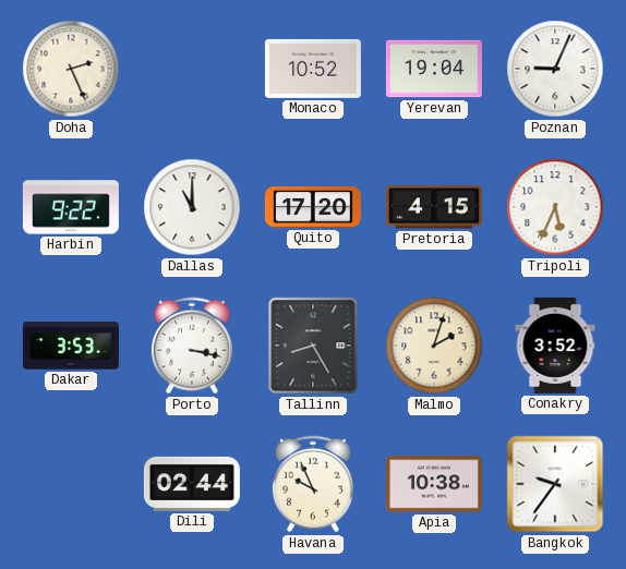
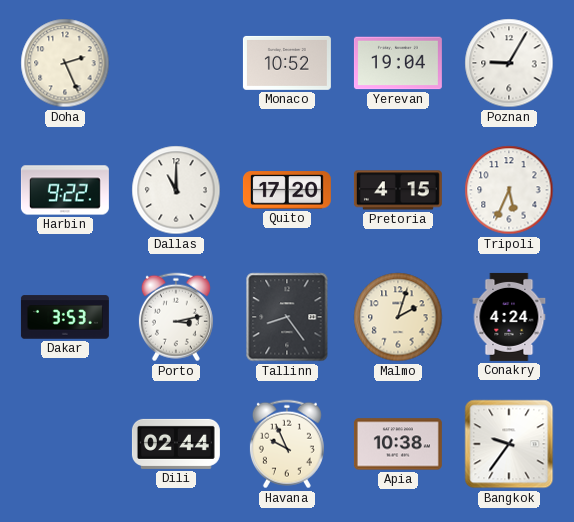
Poznan: 9:04 -> 9:05
Porto: 3:17 -> 3:13
Tallinn: 8:25 -> 8:24
Conakry: 3:52 -> 4:24
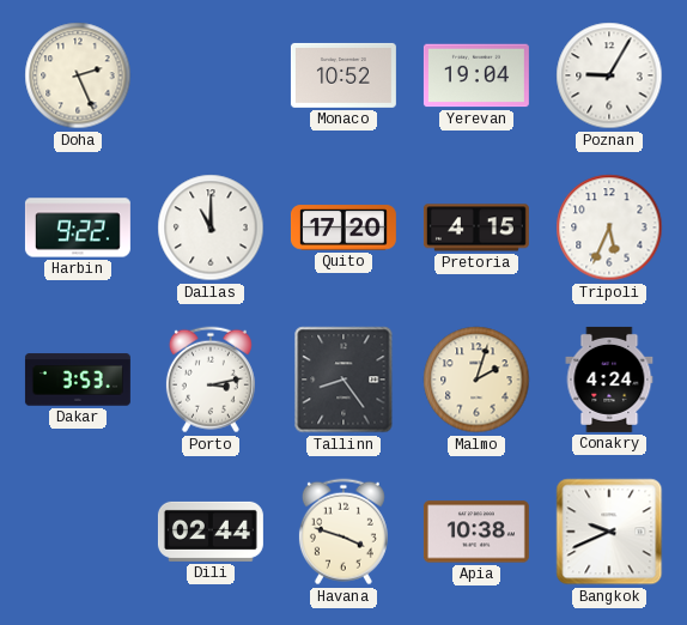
Havana: 9:56 -> 3:48
Bangkok: 9:36 -> 9:41
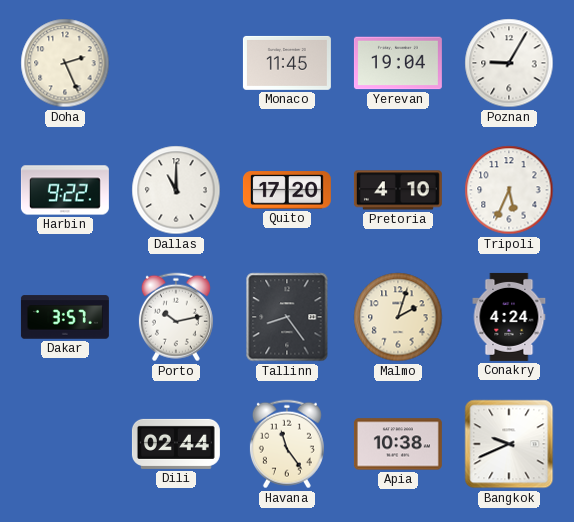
Monaco: 10:52 -> 11:45
Pretoria: 4:15 -> 4:10
Dakar: 3:53 -> 3:57
Porto: 3:13 -> 10:13
Havana: 3:48 -> 11:24
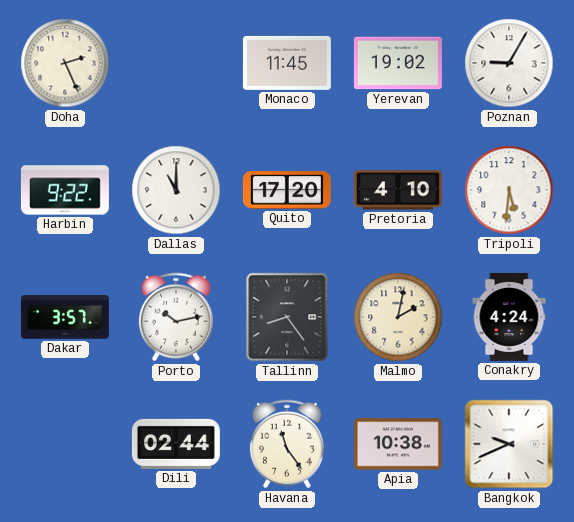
Yerevan: 19:04 -> 19:02
Tripoli: 5:34 -> 5:31
Malmo: 2:03 -> 2:02
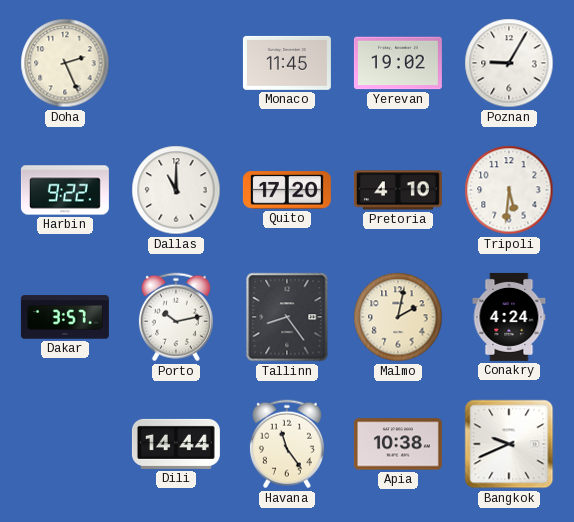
Dili: 02:44 -> 14:44
